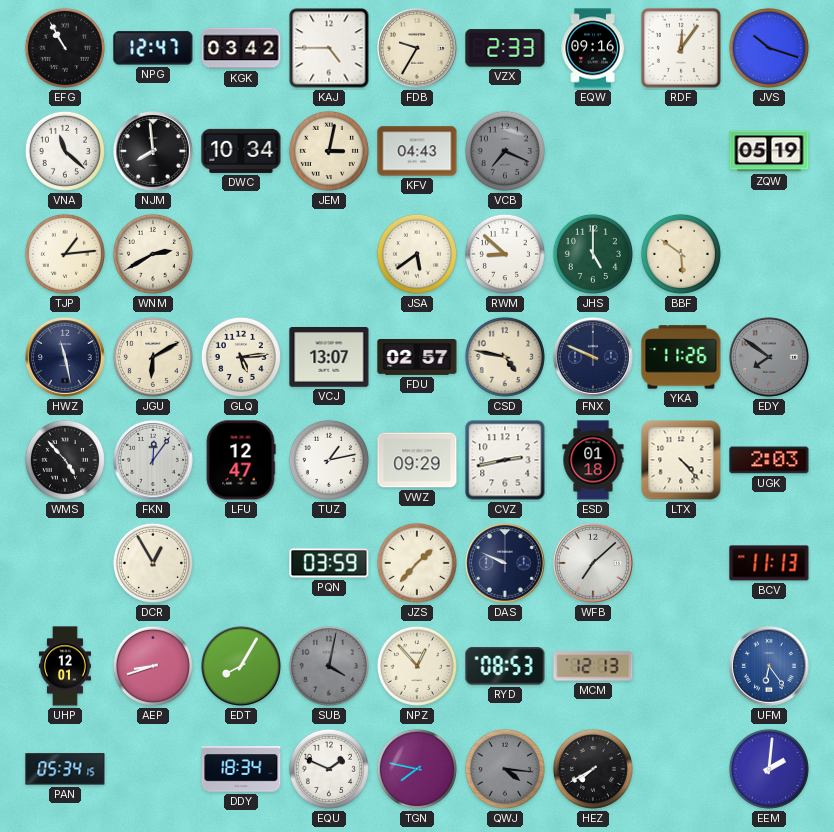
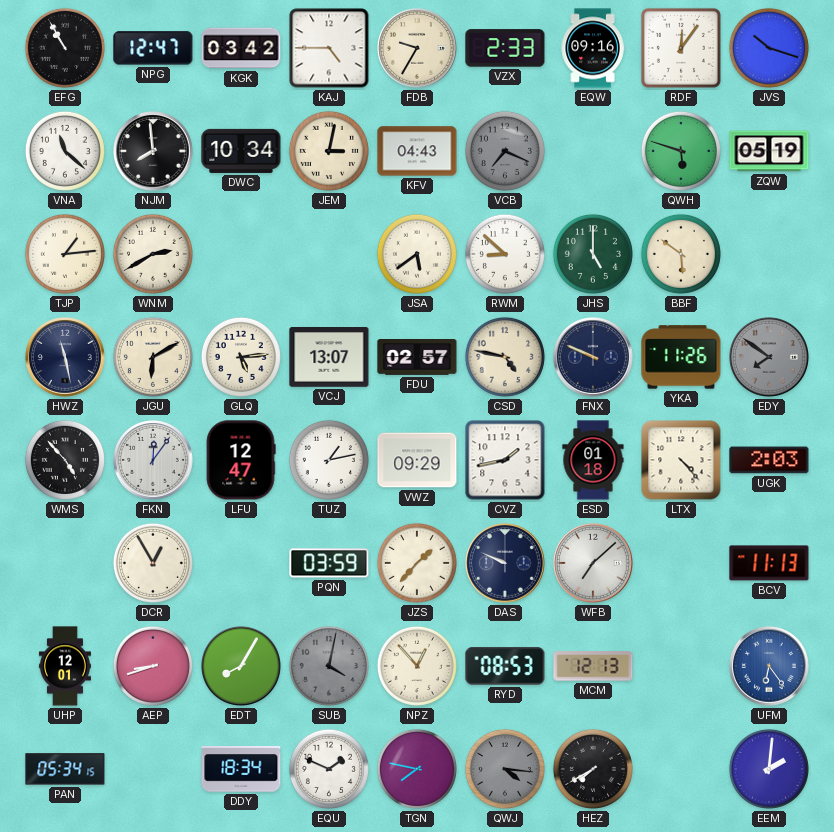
QWH: none -> 5:48
CVZ: 2:43 -> 1:43
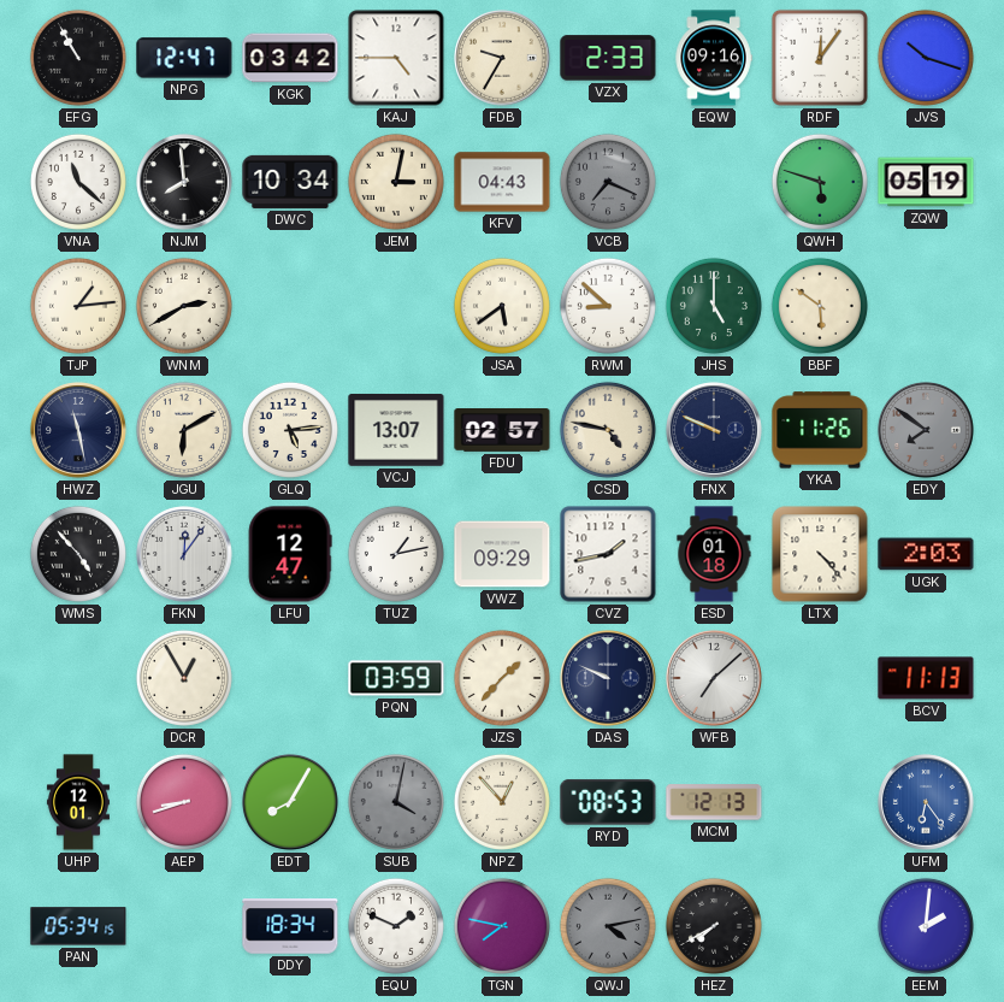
QWJ: 4:16 -> 4:13
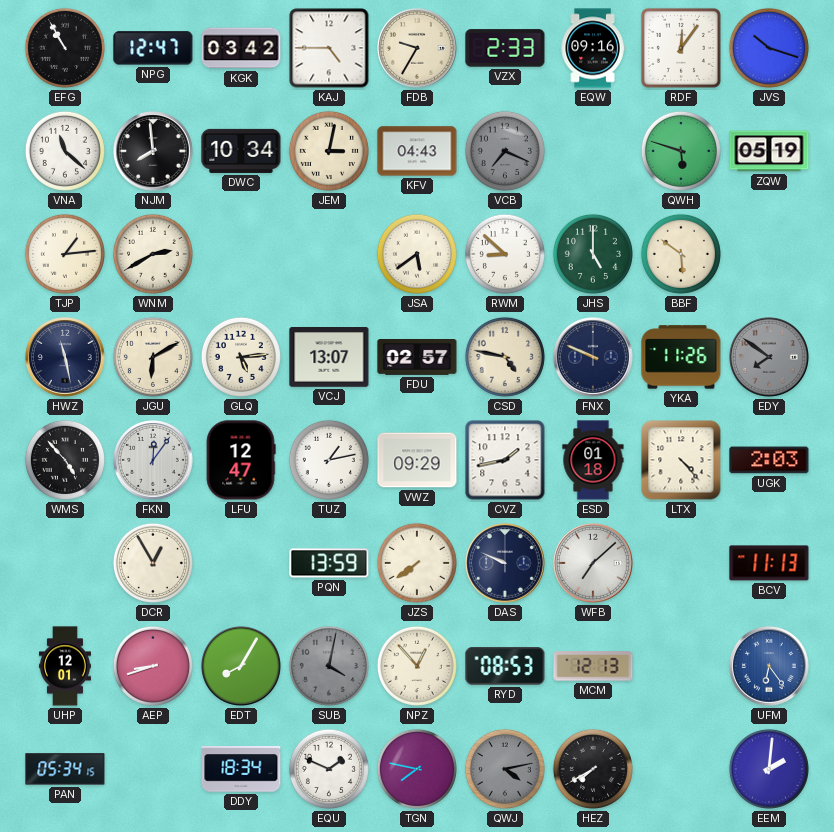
PQN: 03:59 -> 13:59
JZS: 1:37 -> 7:39
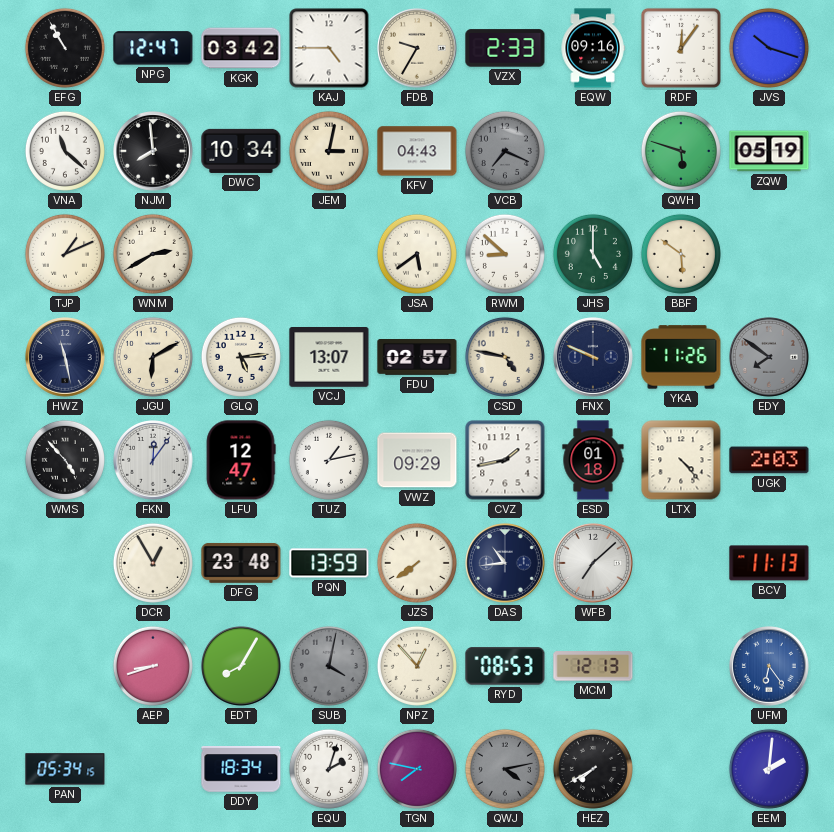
TJP: 1:14 -> 1:11
DFG: none -> 23:48
DAS: 9:49 -> 10:44
UHP: 12:01 -> none
EQU: 1:49 -> 2:03
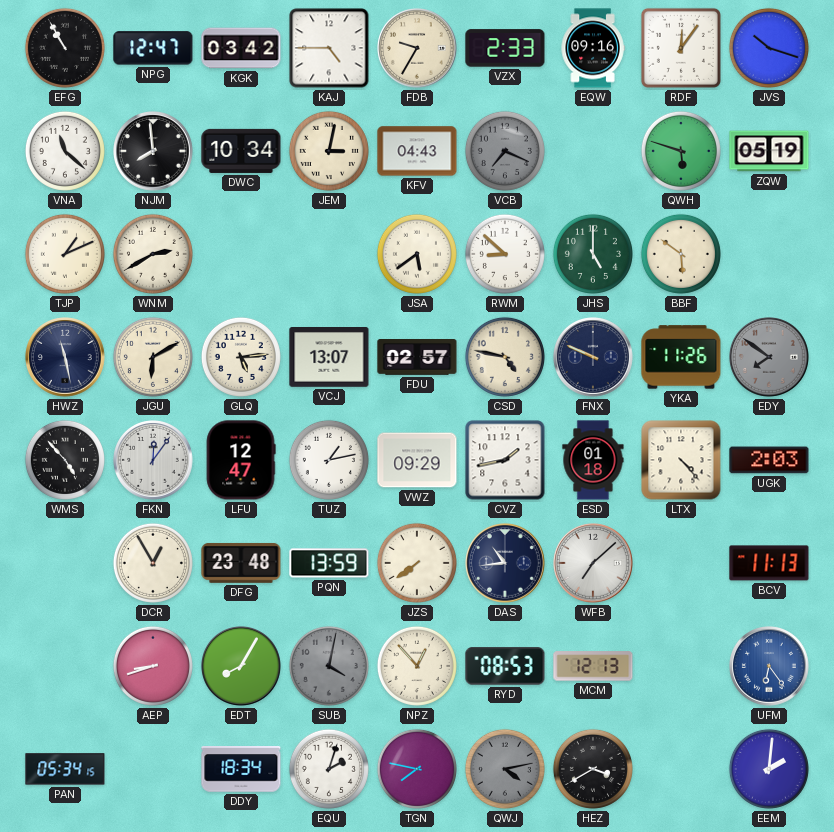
HEZ: 7:40 -> 3:40
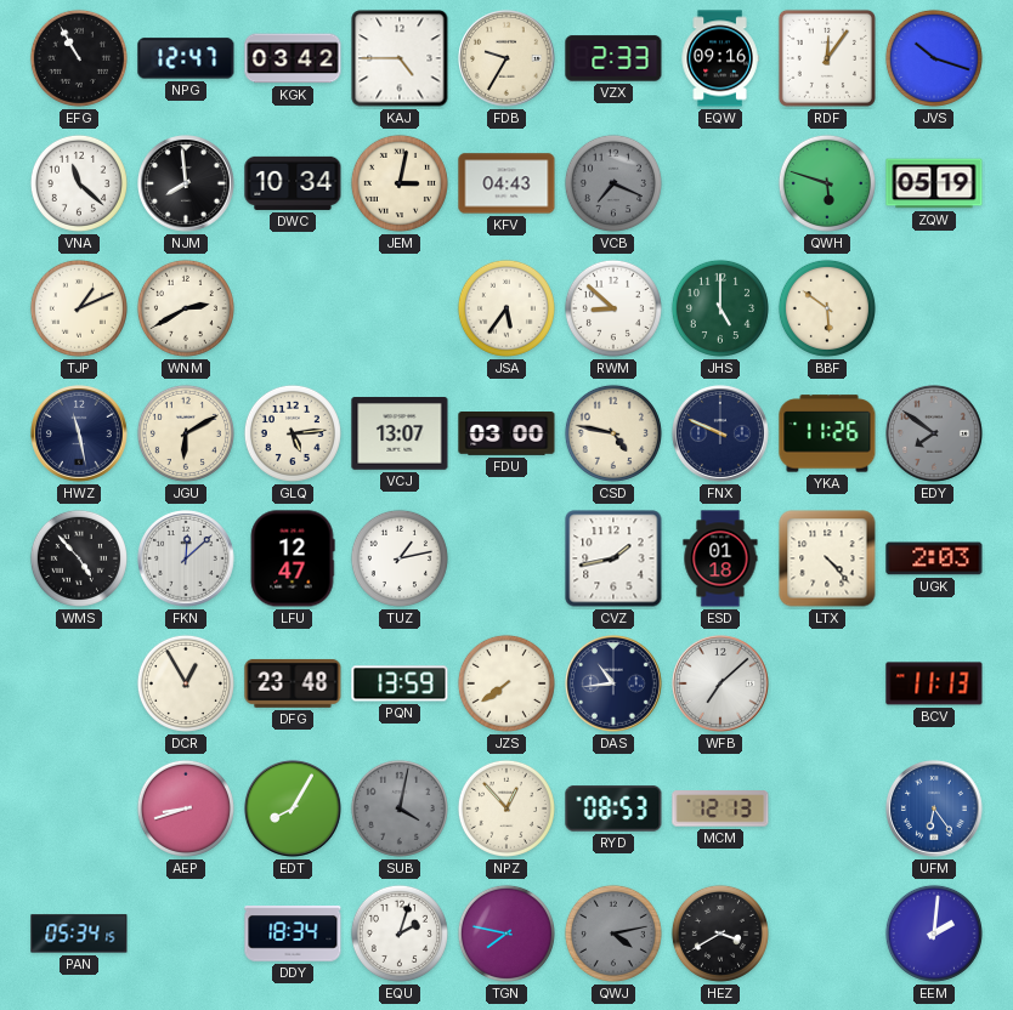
JSA: 5:39 -> 5:36
FDU: 02:57 -> 03:00
FKN: 12:06 -> 12:08
VWZ: 09:29 -> none
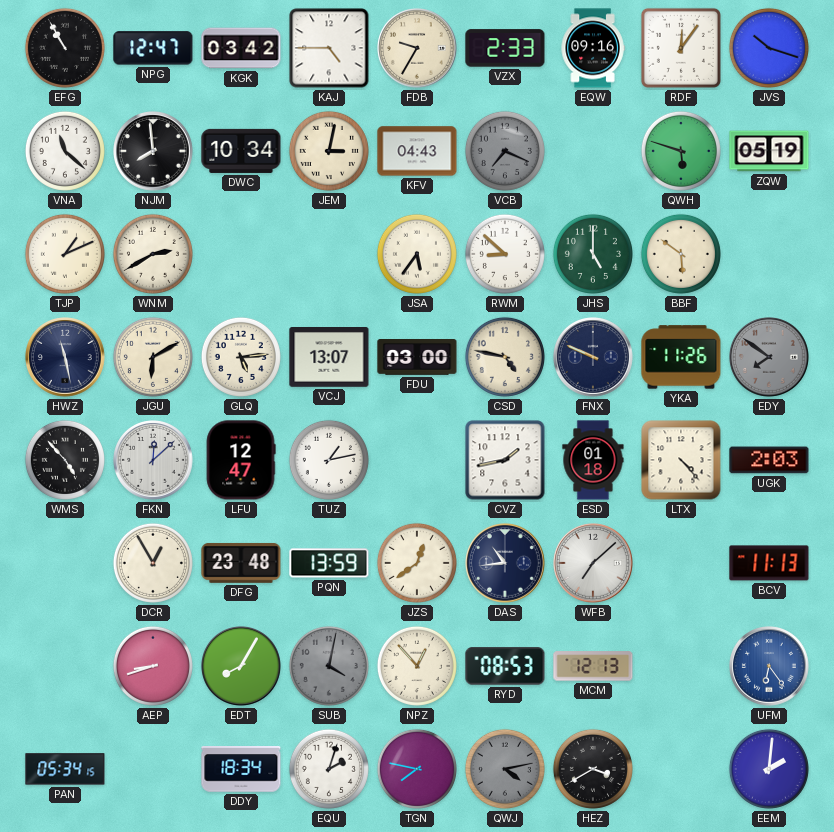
JZS: 7:39 -> 12:39
